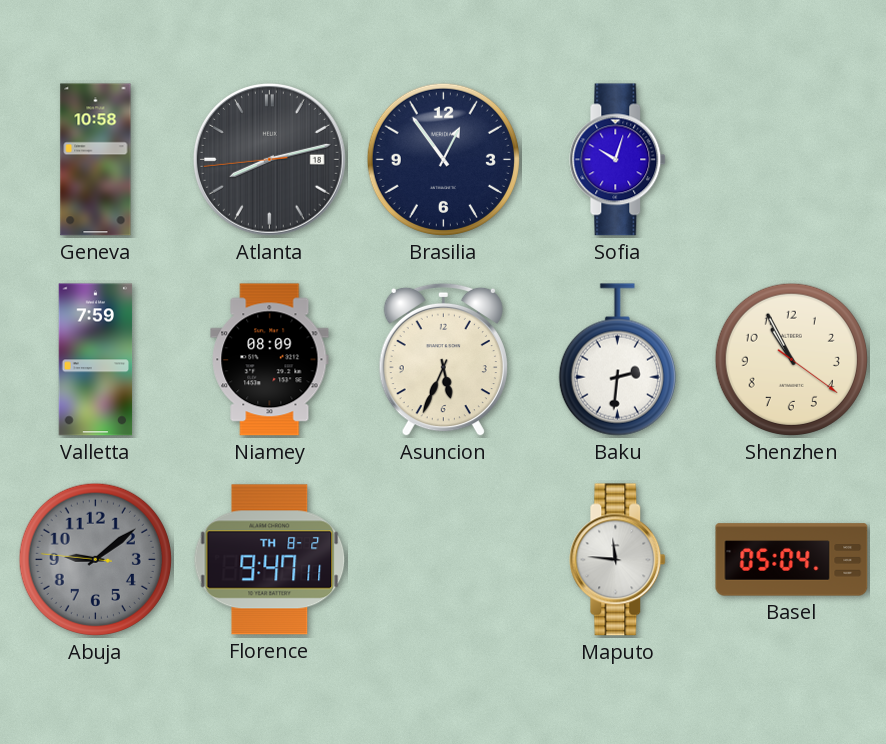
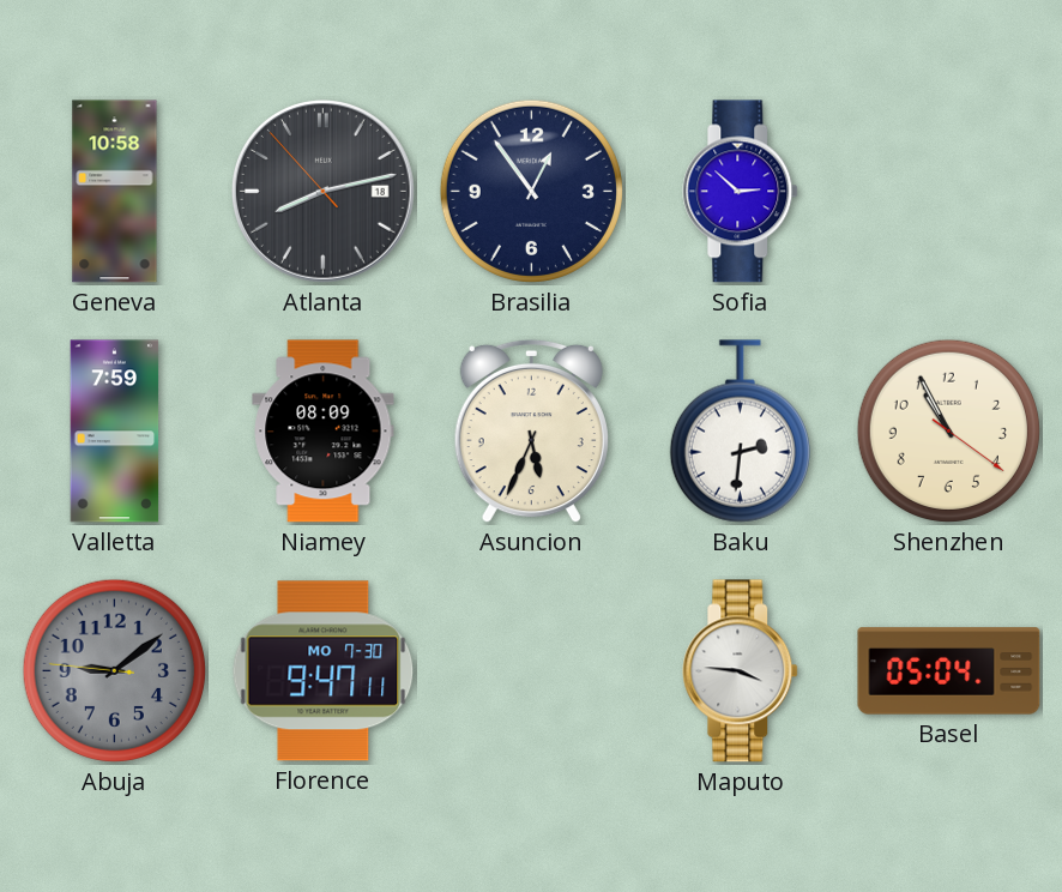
Atlanta: 8:12:44 -> 8:12:53
Sofia: 10:03 -> 2:52
Florence date: TH 8-2 -> MO 7-30
Maputo: 11:46 -> 3:46
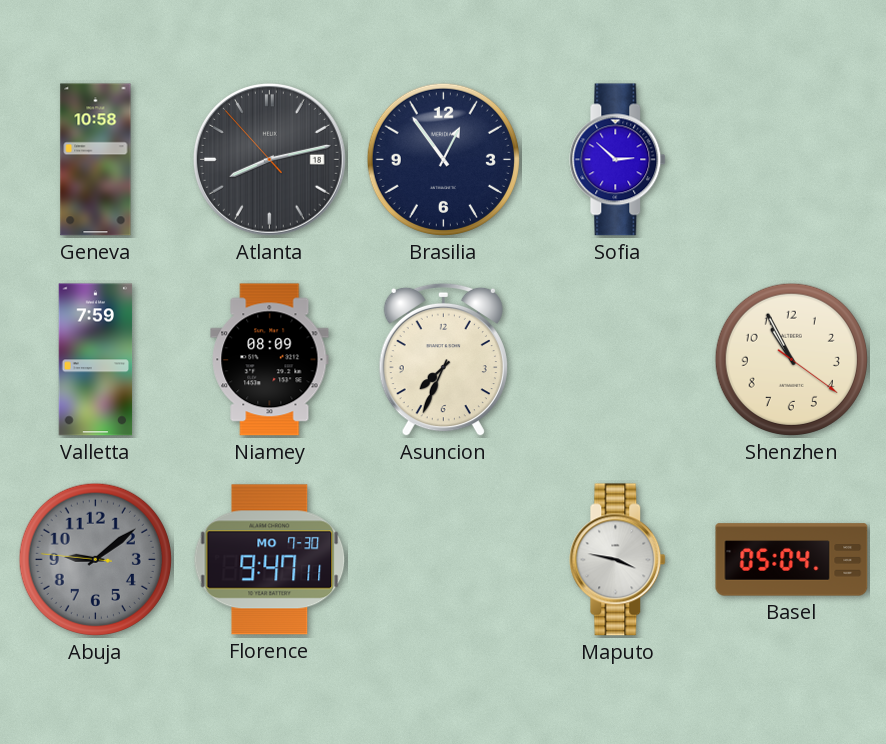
Asuncion: 5:34 -> 7:34
Baku: 2:31 -> none
Maputo: 3:46 -> 3:47
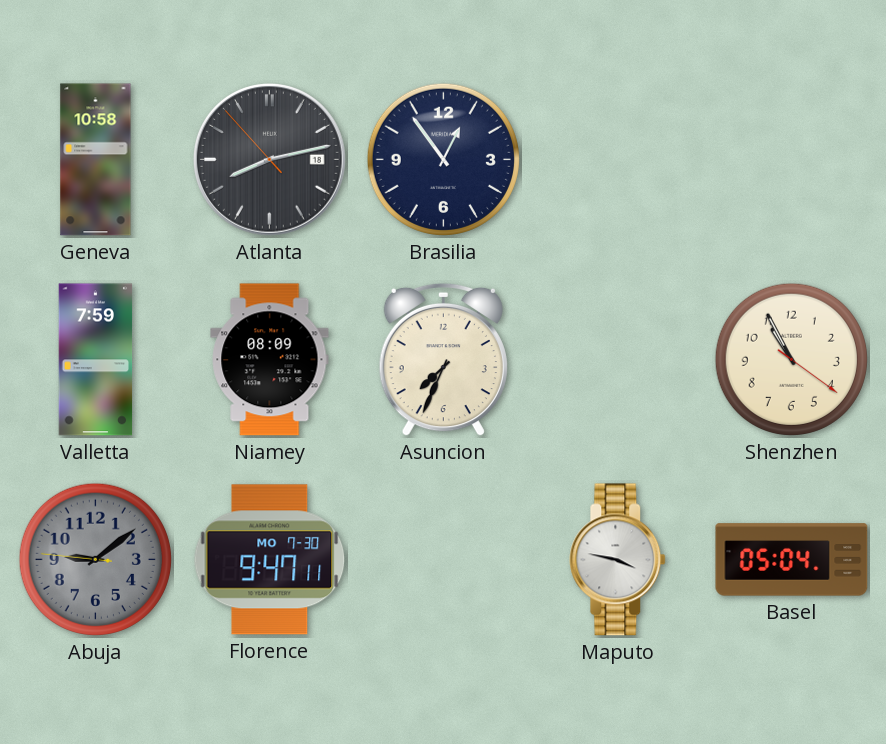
Sofia: 2:52 -> none
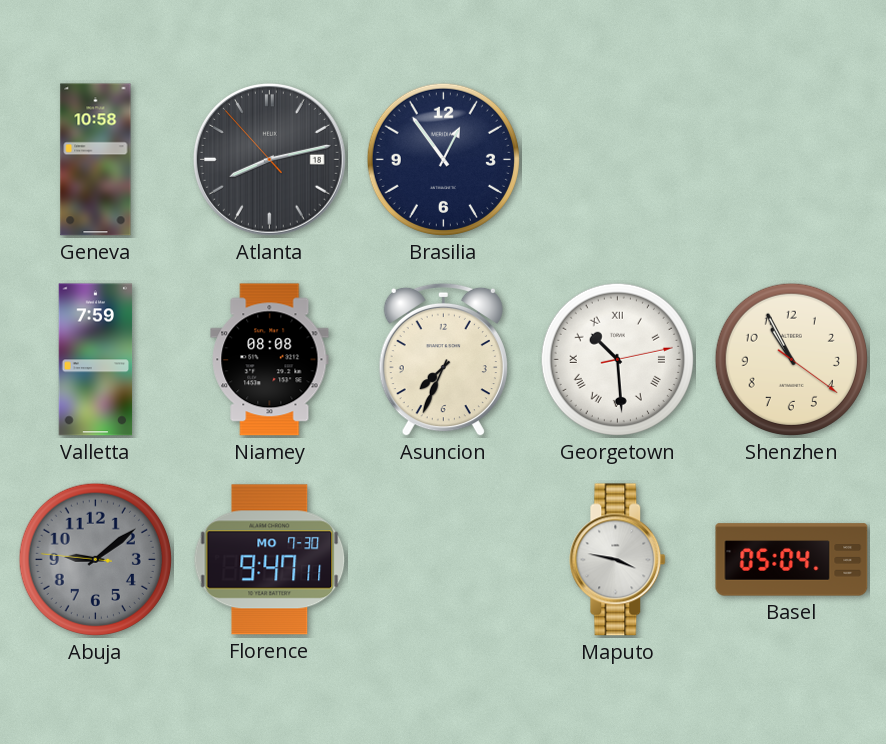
Niamey: 08:09 -> 08:08
Georgetown: none -> 10:29
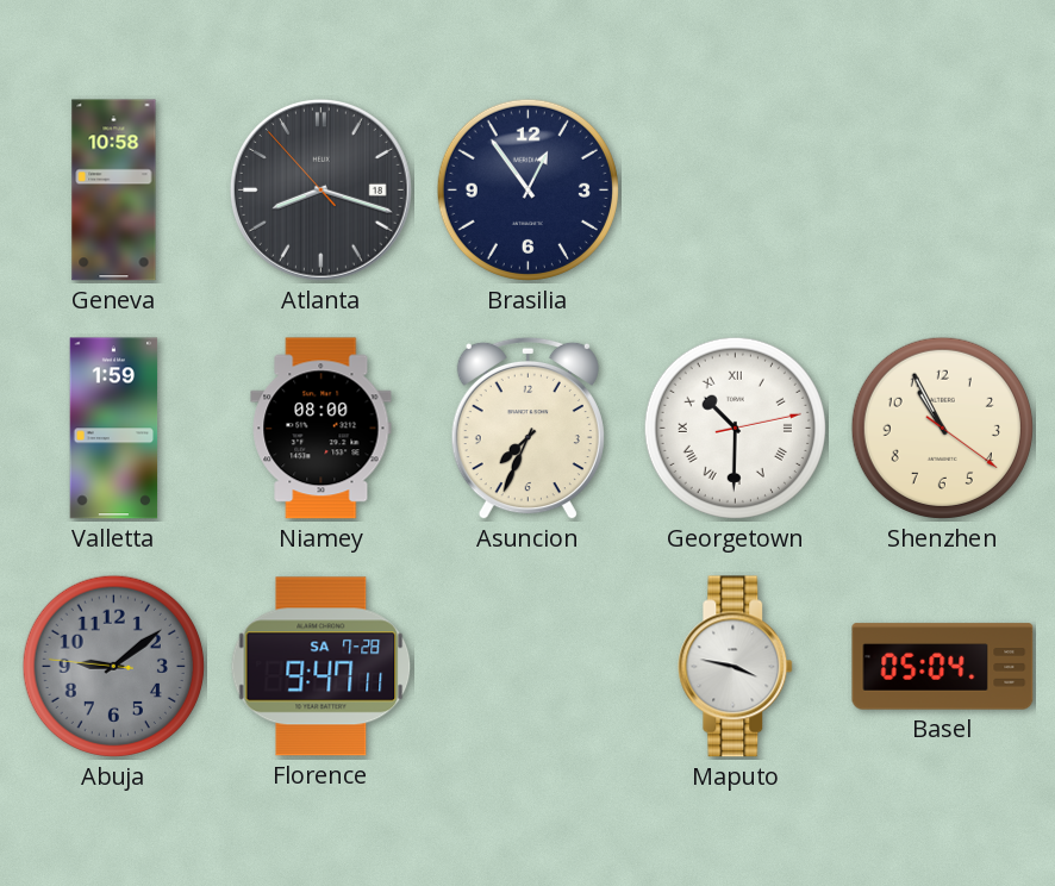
Atlanta: 8:12 -> 8:17
Valletta: 7:59 -> 1:59
Niamey: 08:08 -> 08:00
Georgetown: 10:29 -> 10:30
Florence date: MO 7-30 -> SA 7-28
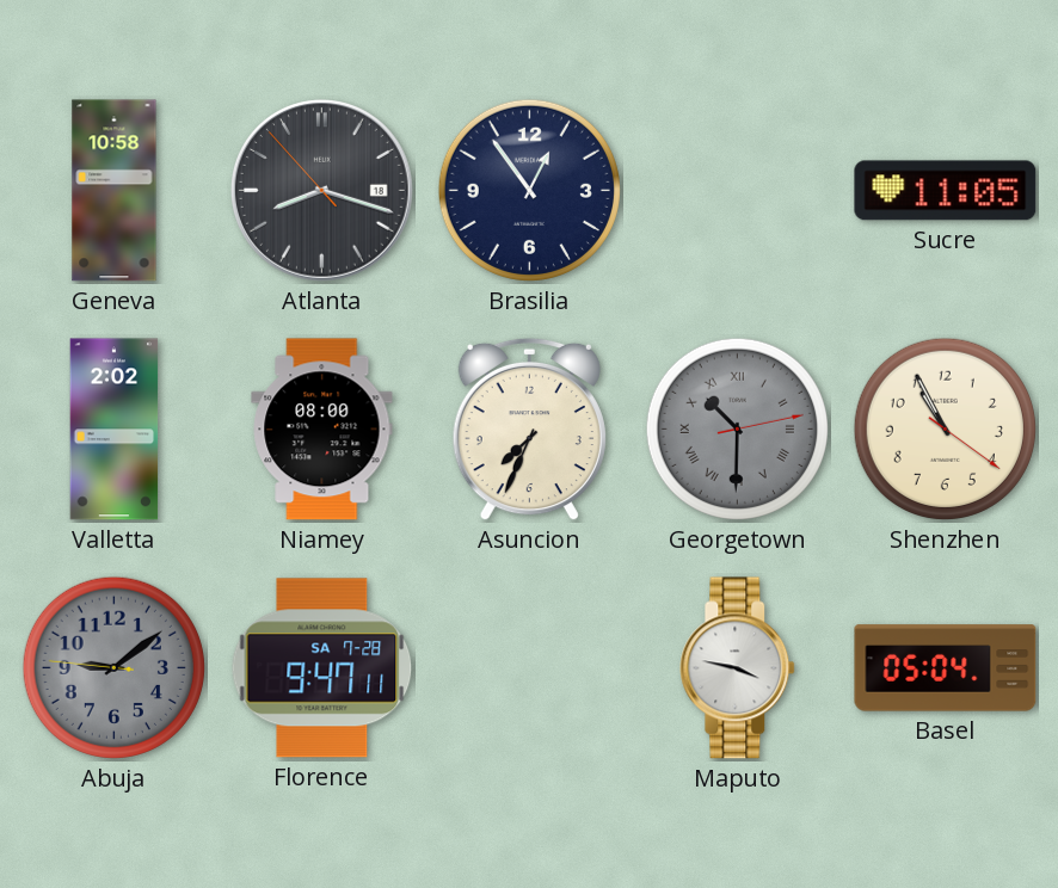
Sucre: none -> 11:05
Valletta: 1:59 -> 2:02
Georgetown dial: white -> grey
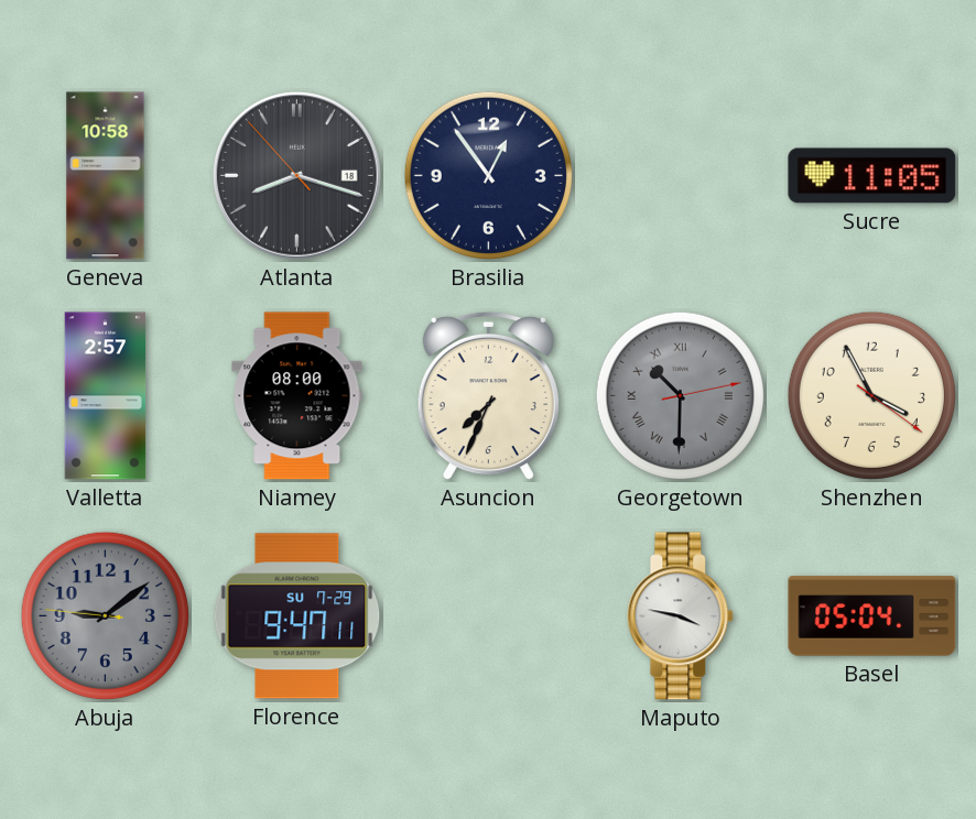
Valletta: 2:02 -> 2:57
Shenzhen: 10:55 -> 3:55
Florence date: SA 7-28 -> SU 7-29
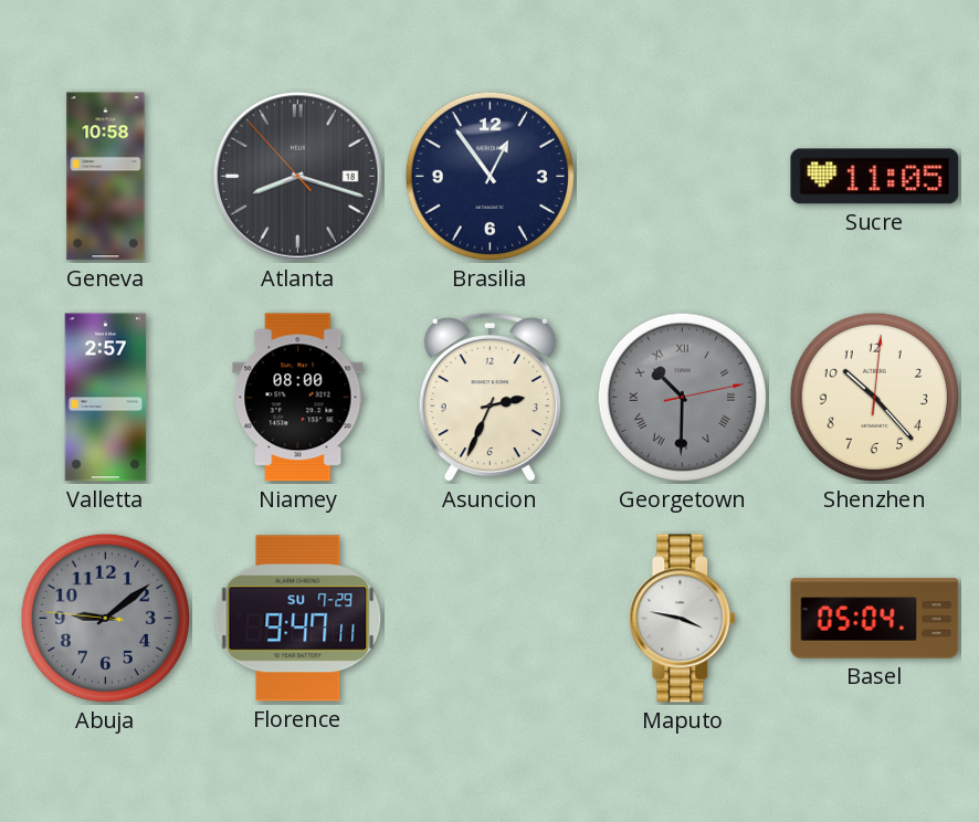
Asuncion: 7:34 -> 2:34
Shenzhen: 3:55 -> 10:23
